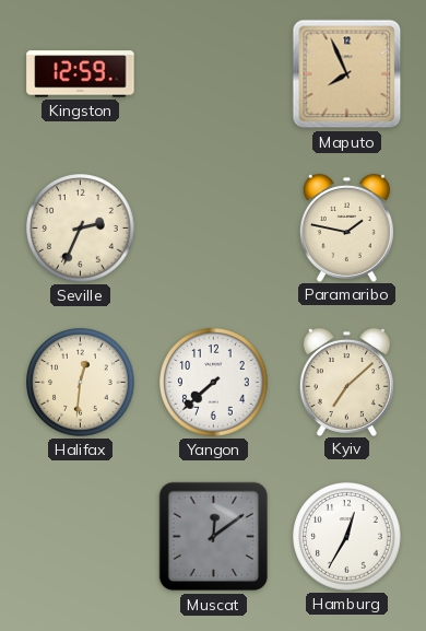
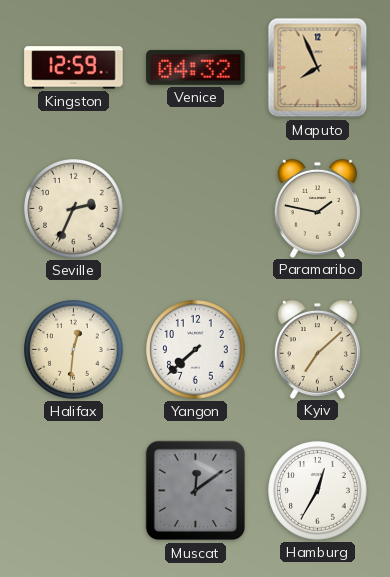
Venice: none -> 04:32
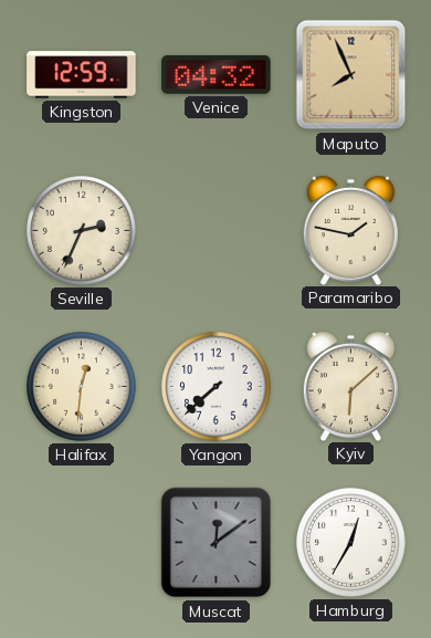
Kyiv: 7:08 -> 6:08
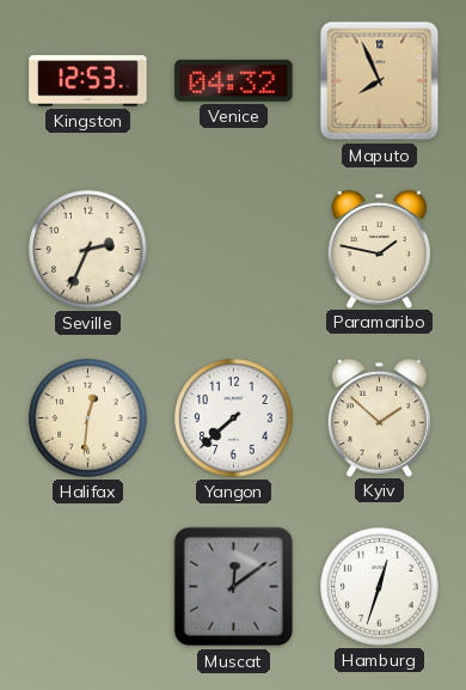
Kingston: 12:59 -> 12:53
Kyiv: 6:08 -> 1:52
Hamburg: 12:35 -> 12:33
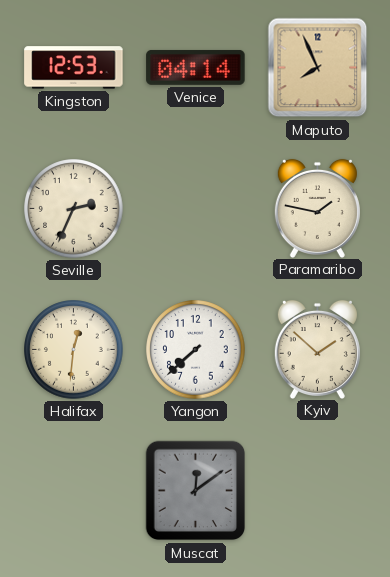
Venice: 04:32 -> 04:14
Hamburg: 12:33 -> none
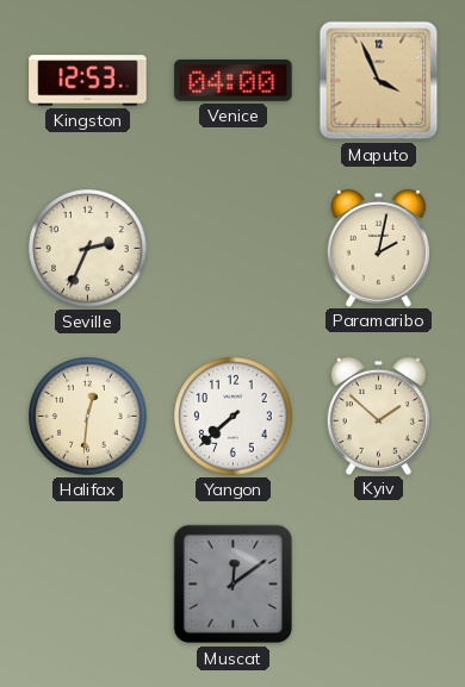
Venice: 04:14 -> 04:00
Maputo: 7:56 -> 3:56
Paramaribo: 1:47 -> 2:02
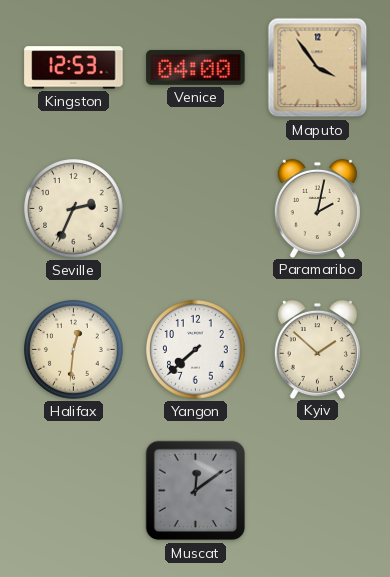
Maputo: 3:56 -> 3:54
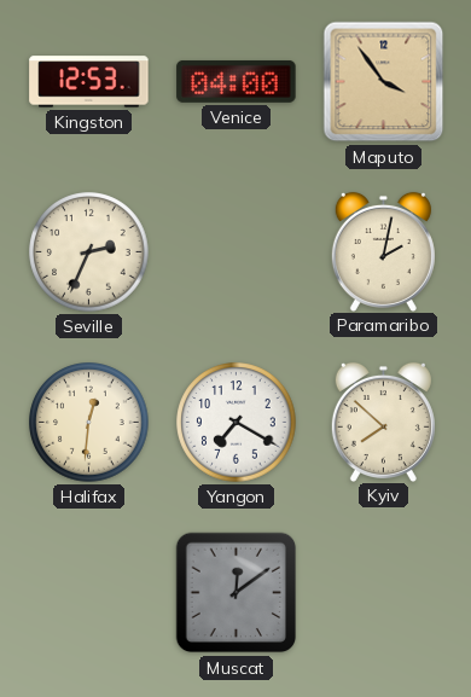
Yangon: 7:38 -> 7:20
Kyiv: 1:52 -> 7:52
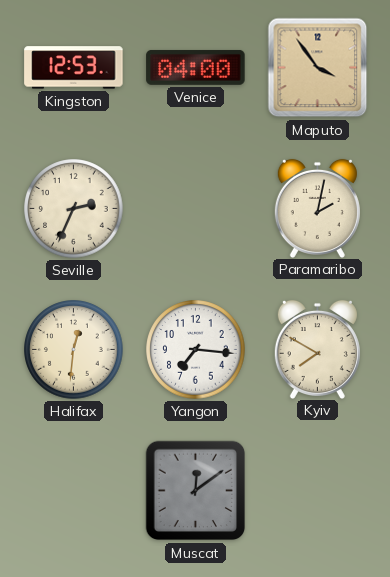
Yangon: 7:20 -> 7:16
Kyiv: 7:52 -> 7:50
